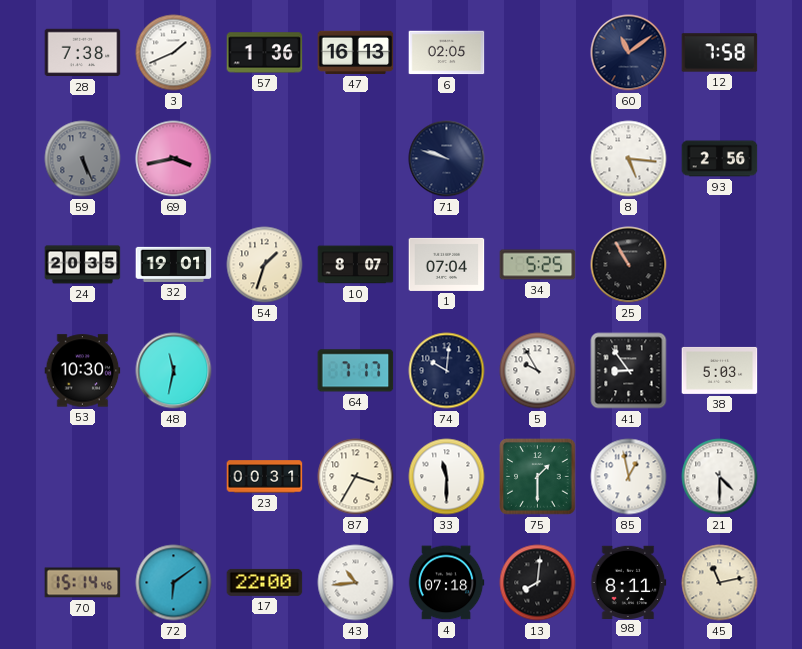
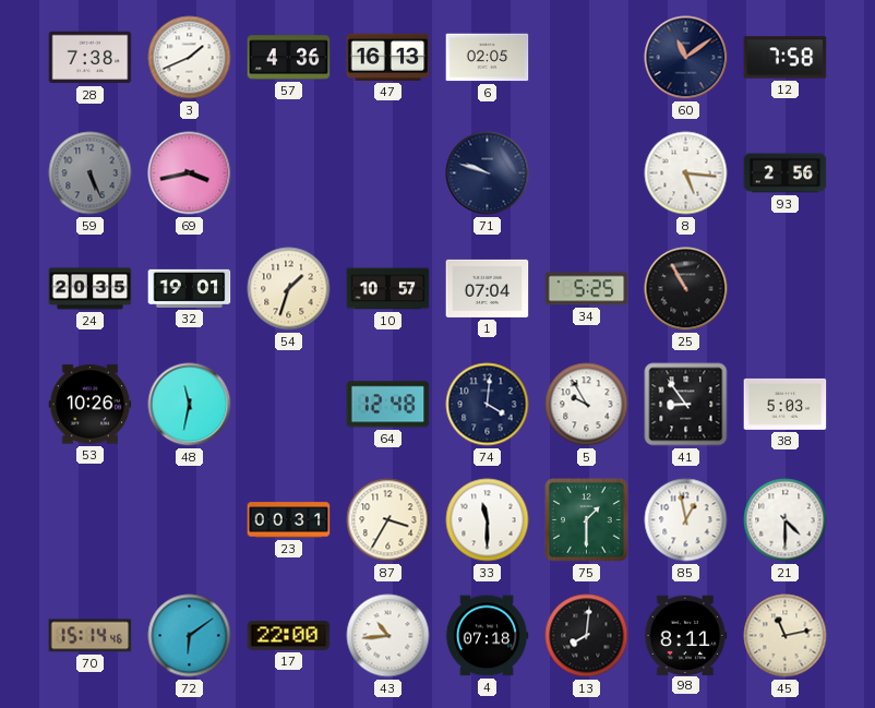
57: 1:36 -> 4:36
10: 8:07 -> 10:57
53: 10:30 -> 10:26
64: 7:17 -> 12:48
74: 10:01 -> 4:01
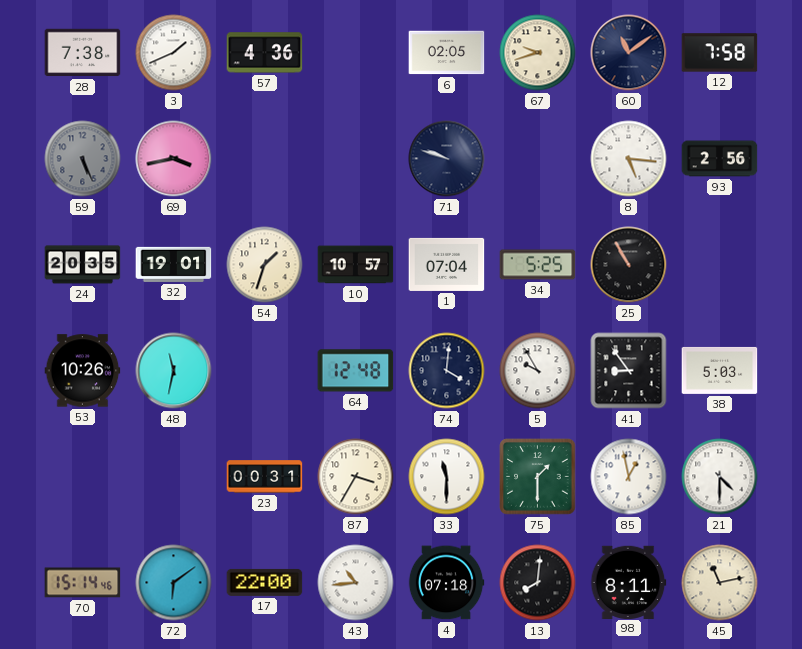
47: 16:13 -> none
67: none -> 9:42
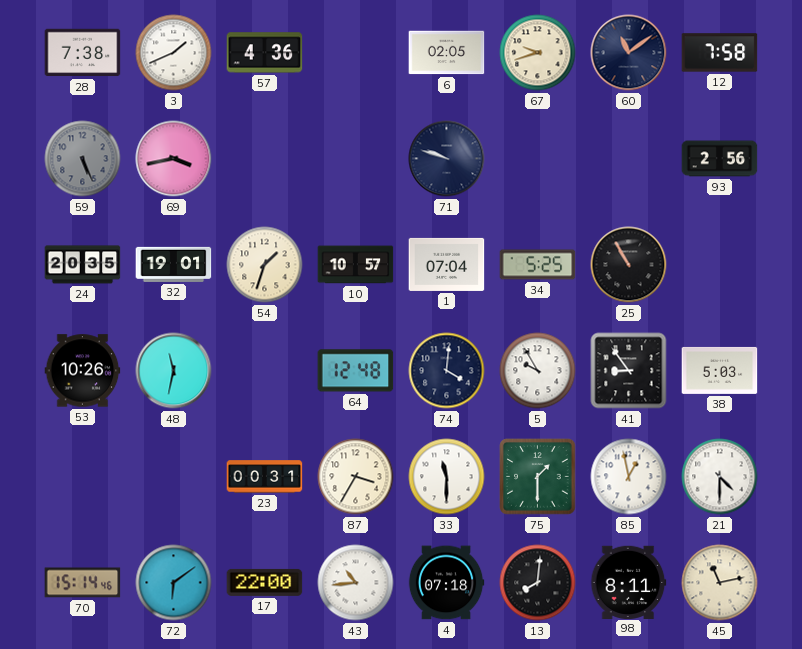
8: 5:16 -> none
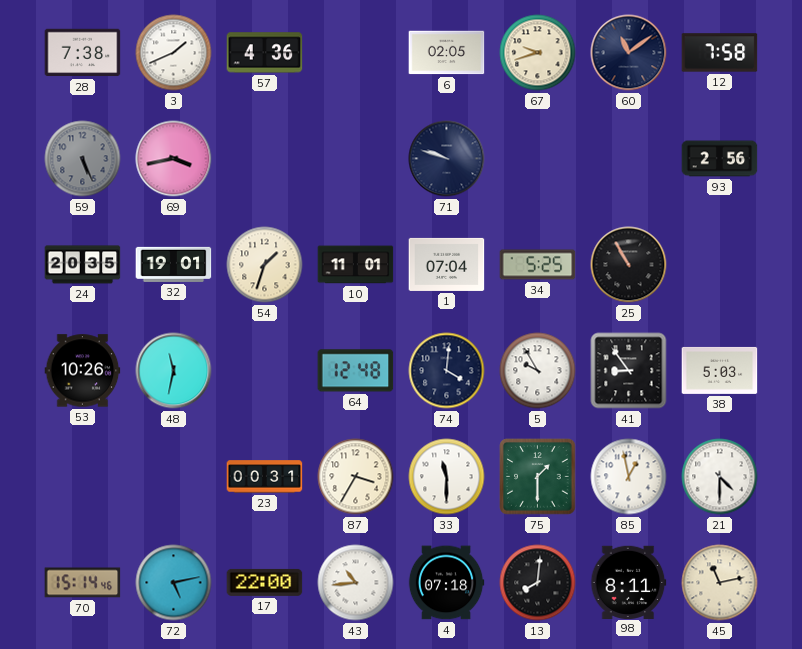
10: 10:57 -> 11:01
72: 6:09 -> 5:13
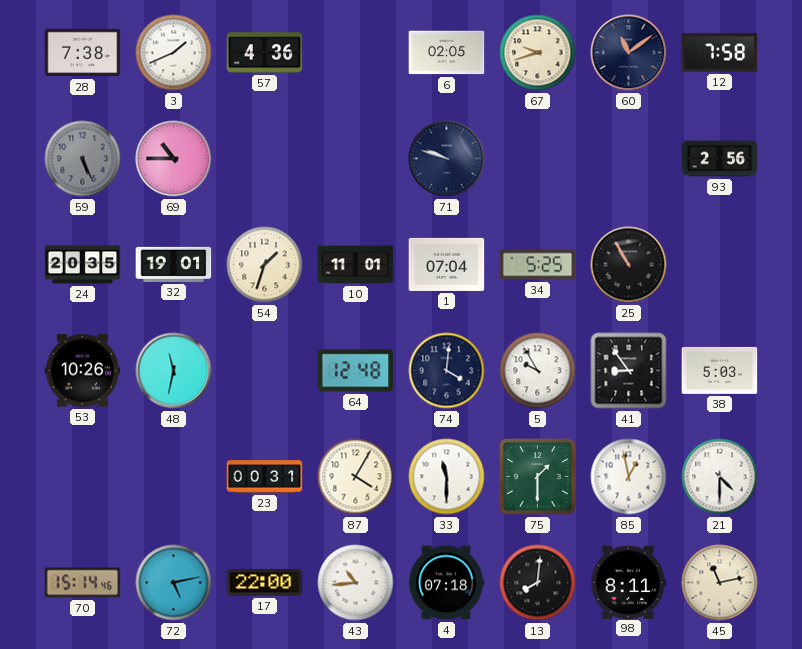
69: 3:43 -> 10:45
87: 3:35 -> 4:05
